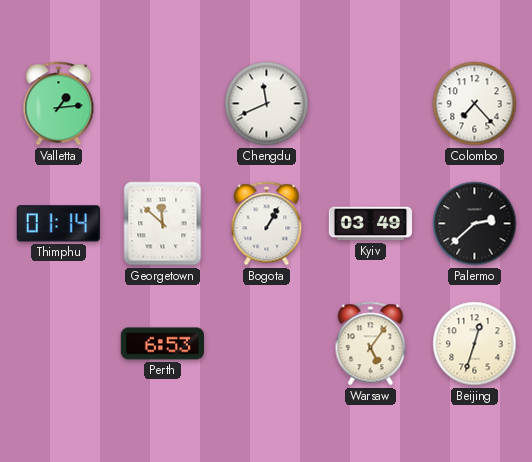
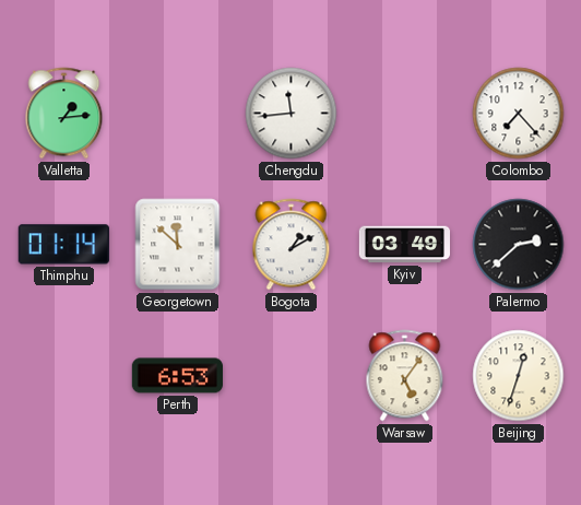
Chengdu: 11:41 -> 11:44
Bogota: 1:05 -> 1:10
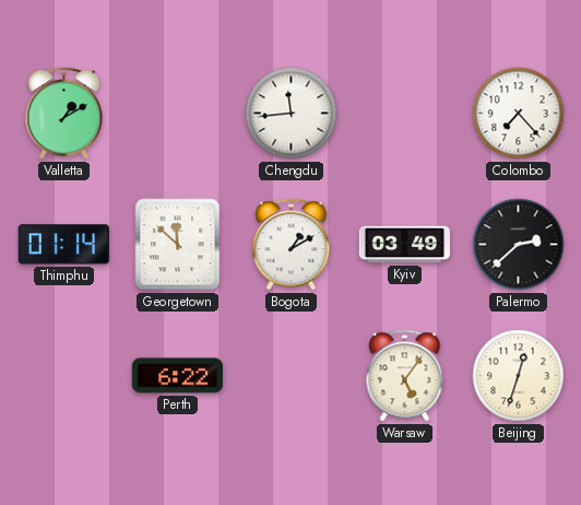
Valletta: 1:14 -> 1:10
Perth: 6:53 -> 6:22
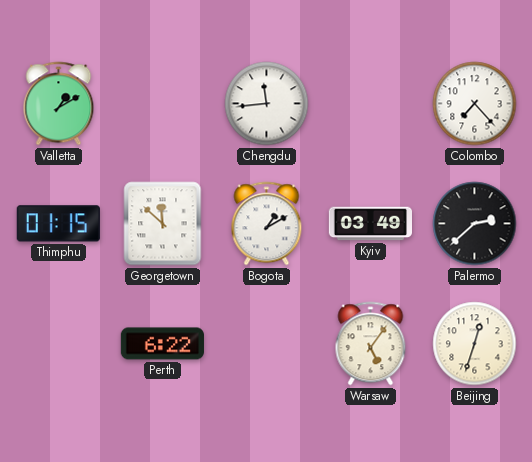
Thimphu: 01:14 -> 01:15
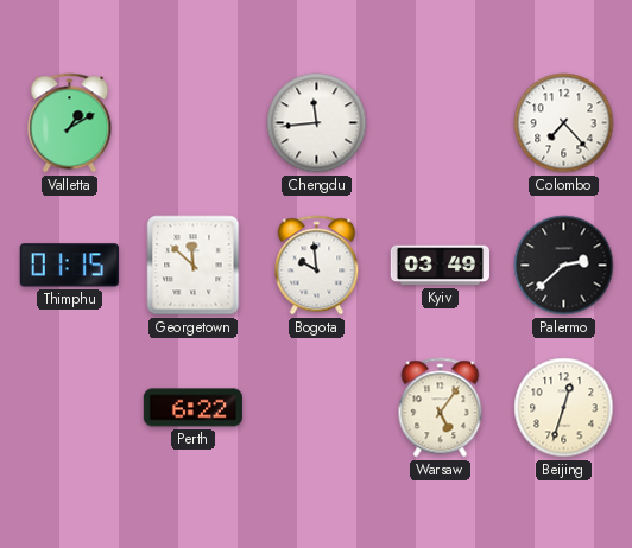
Bogota: 1:10 -> 9:59
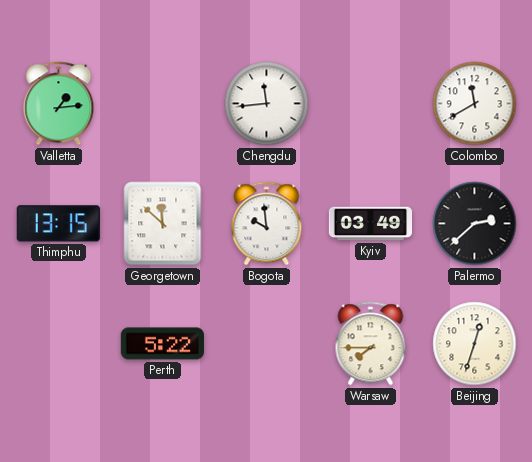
Valletta: 1:10 -> 1:14
Colombo: 7:23 -> 11:40
Thimphu: 01:15 -> 13:15
Perth: 6:22 -> 5:22
Warsaw: 5:06 -> 7:45
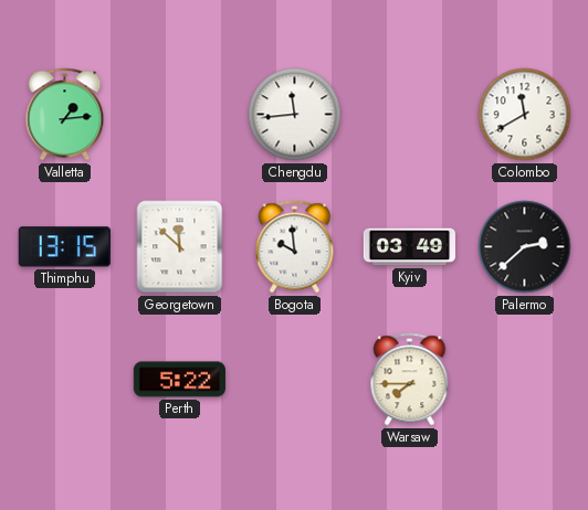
Beijing: 12:33 -> none
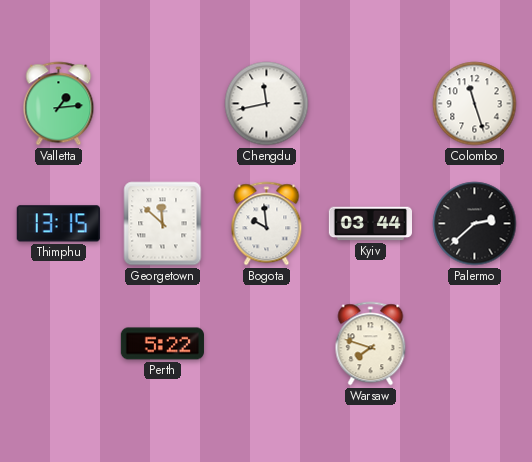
Chengdu: 11:44 -> 11:43
Colombo: 11:40 -> 11:27
Kyiv: 03:49 -> 03:44
Warsaw: 7:45 -> 7:48
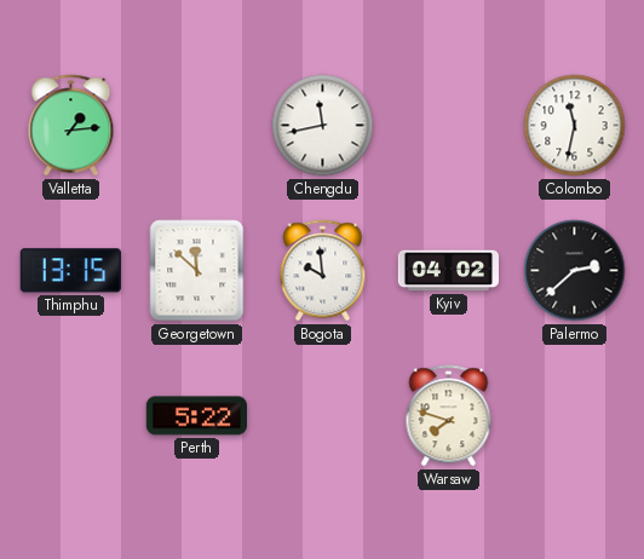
Colombo: 11:27 -> 11:32
Kyiv: 03:44 -> 04:02
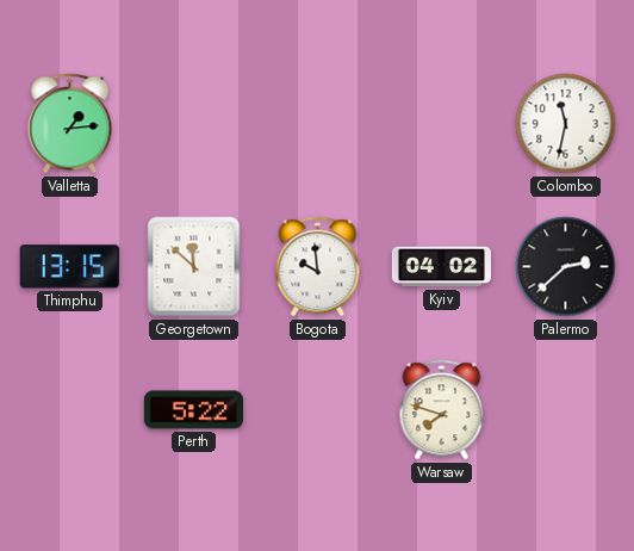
Chengdu: 11:43 -> none
